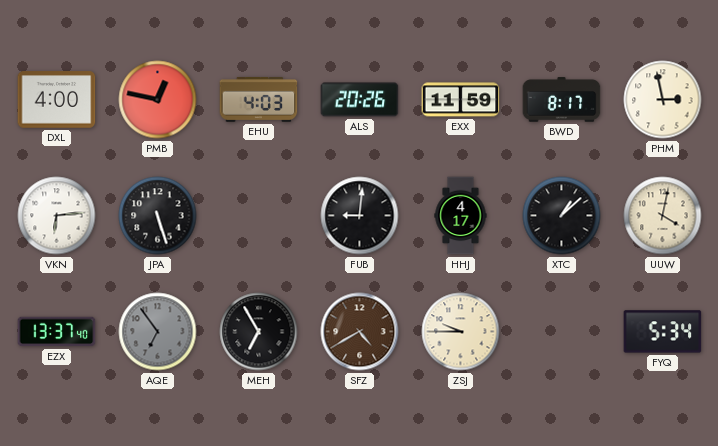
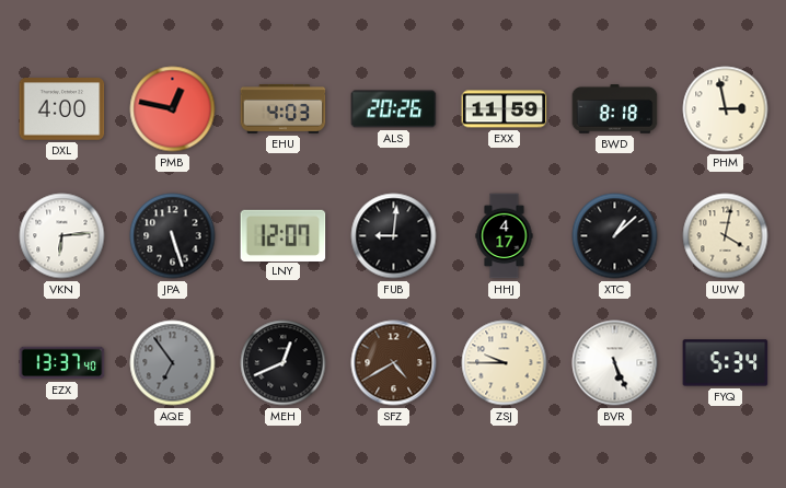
BWD: 8:17 -> 8:18
LNY: none -> 12:07
MEH: 6:55 -> 12:41
BVR: none -> 5:26
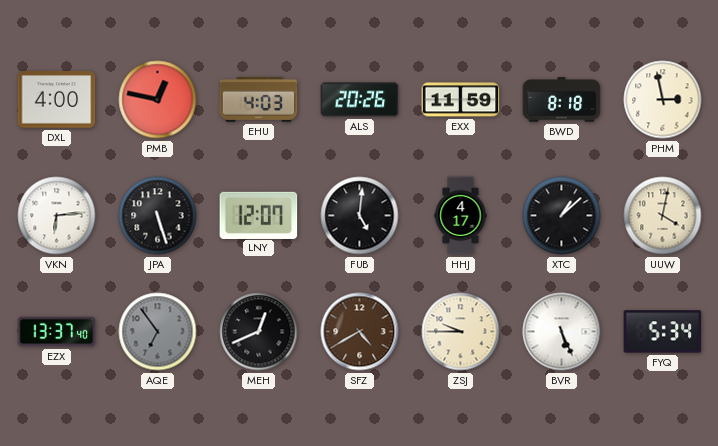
FUB: 9:01 -> 5:01
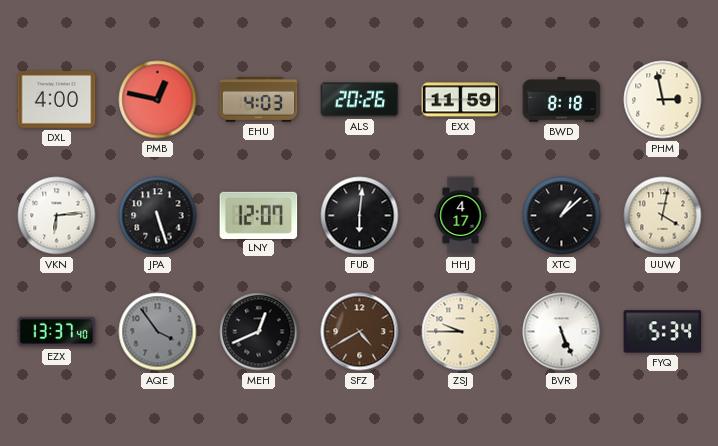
FUB: 5:01 -> 6:01
AQE: 6:54 -> 3:54
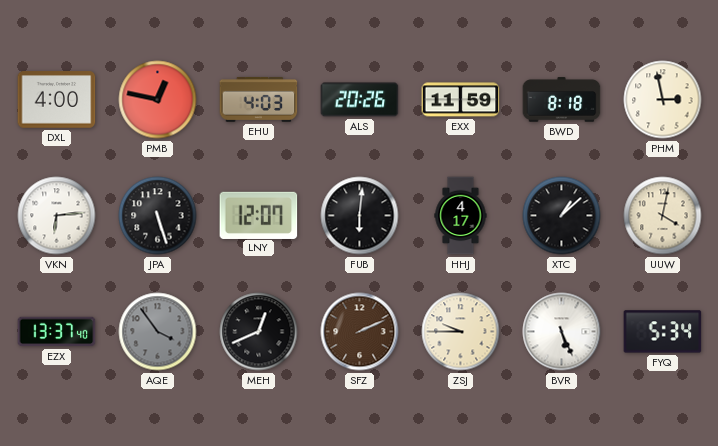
SFZ: 4:40 -> 2:11
